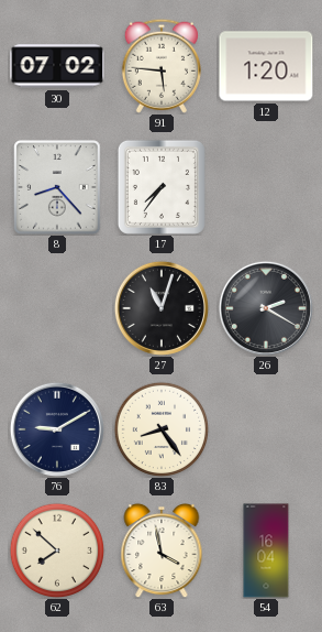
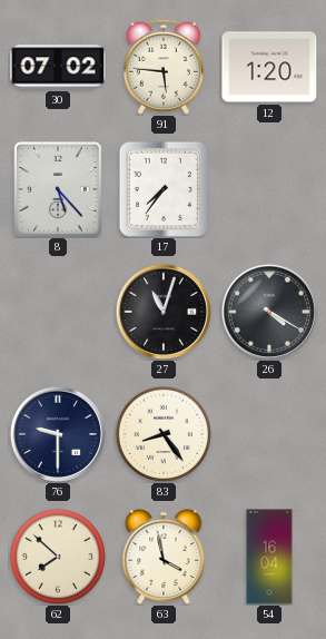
8: 8:23 -> 5:23
26: 2:20 -> 4:20
76: 9:10 -> 9:30
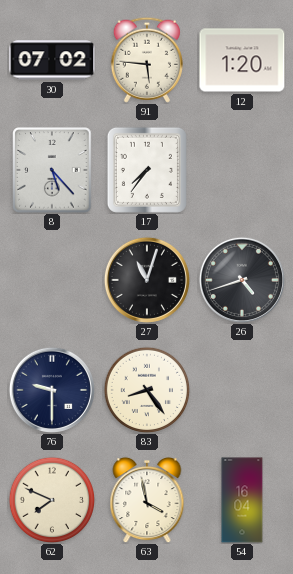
26: 4:20 -> 4:42
62: 7:52 -> 7:49
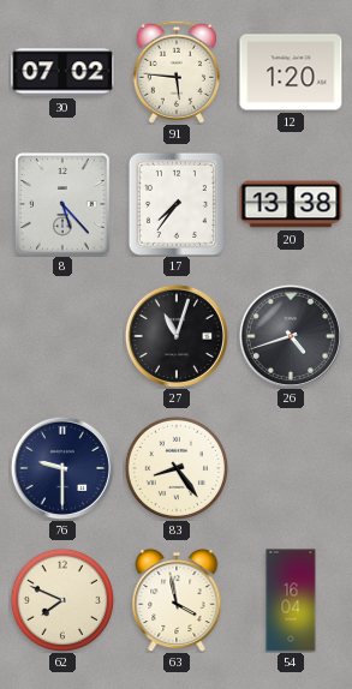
20: none -> 13:38
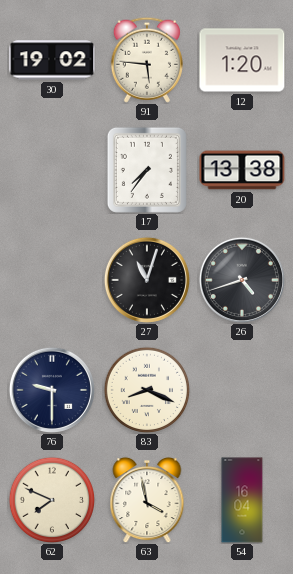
30: 07:02 -> 19:02
8: 5:23 -> none
83: 8:24 -> 8:19
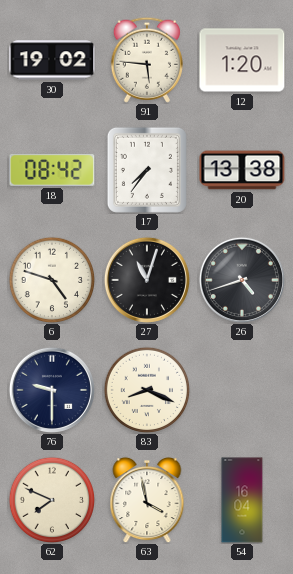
18: none -> 08:42
6: none -> 4:48
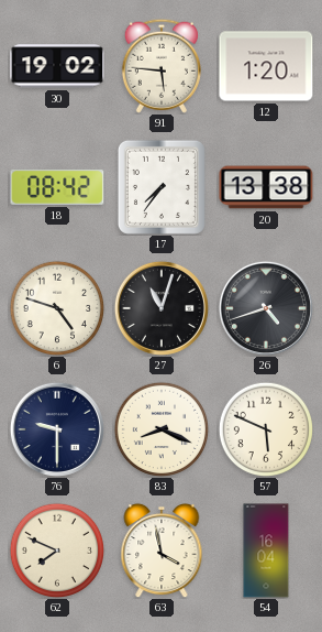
57: none -> 5:49
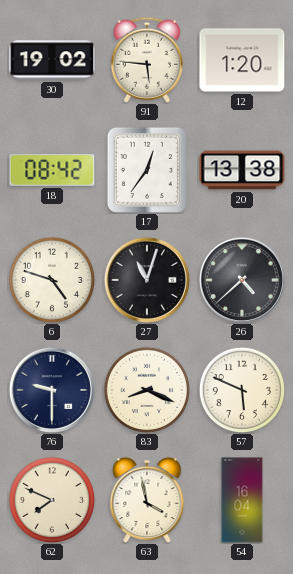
17: 7:36 -> 12:36
26: 4:42 -> 4:38
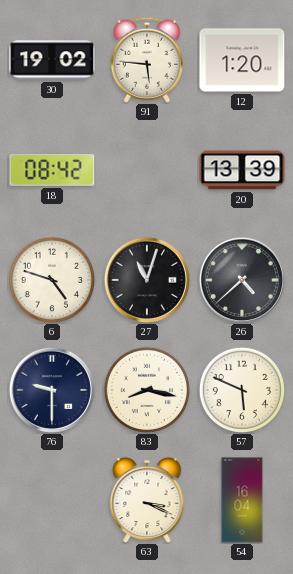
17: 12:36 -> none
20: 13:38 -> 13:39
83: 8:19 -> 8:17
62: 7:49 -> none
63: 3:58 -> 3:19
